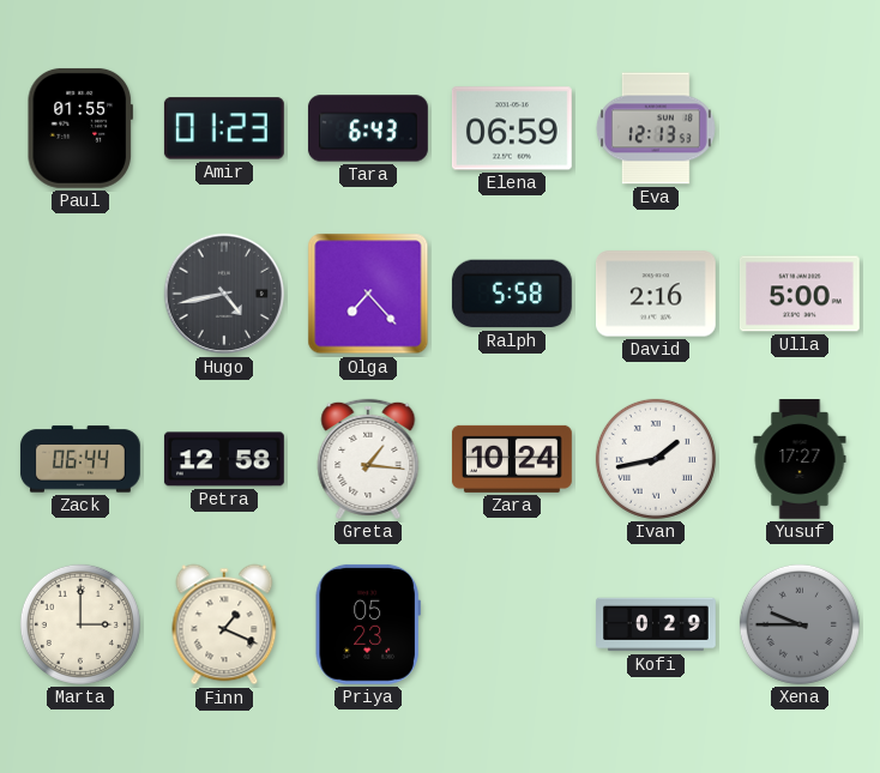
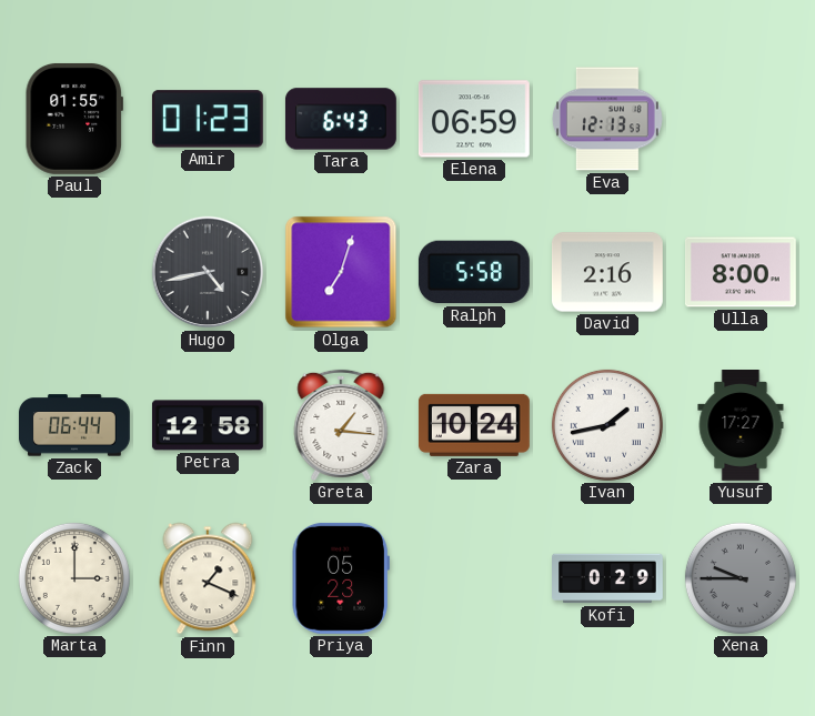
Olga: 7:23 -> 7:03
Ulla: 5:00 -> 8:00
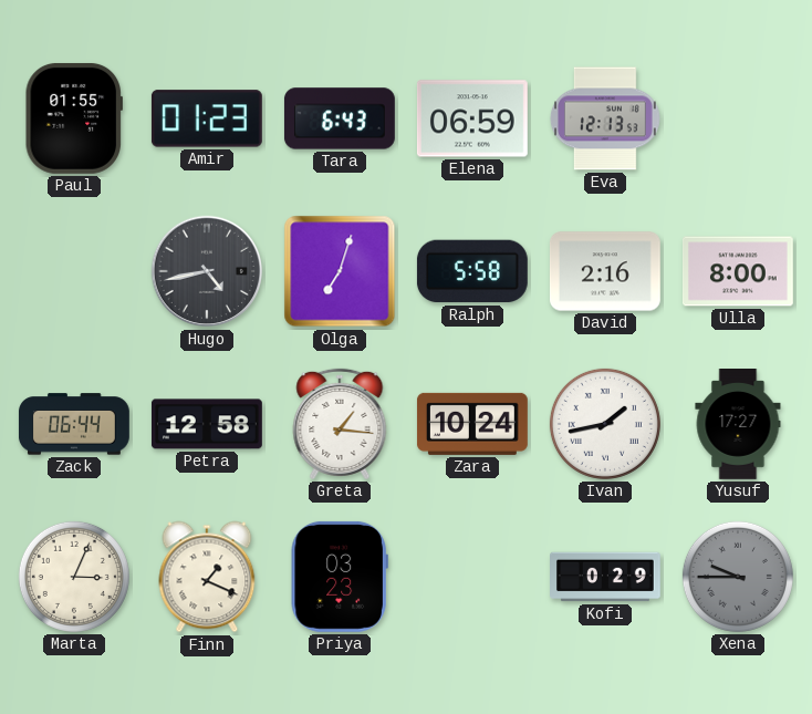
Marta: 3:00 -> 3:04
Priya: 05:23 -> 03:23
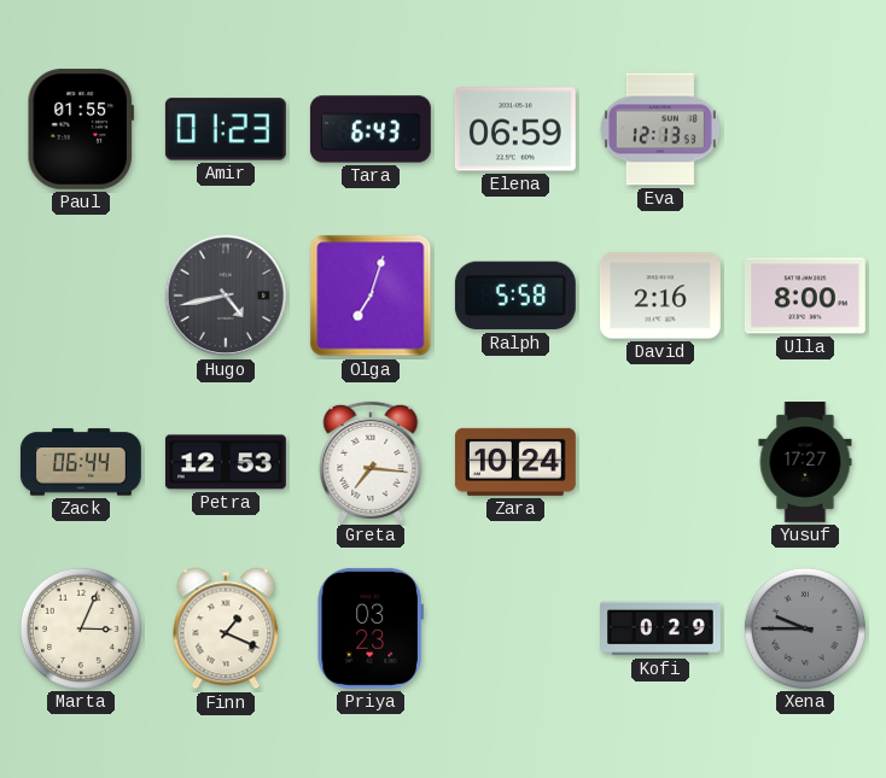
Petra: 12:58 -> 12:53
Greta: 1:16 -> 7:16
Ivan: 1:43 -> none
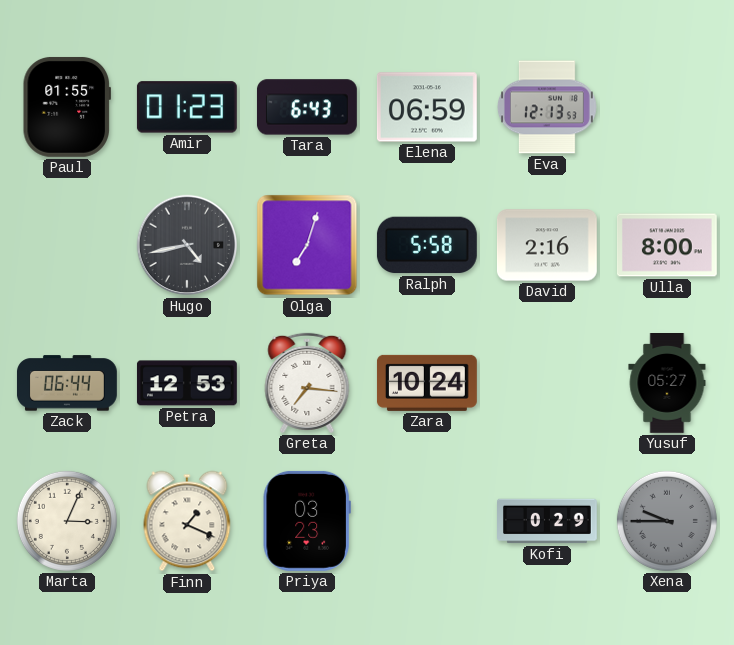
Yusuf: 17:27 -> 05:27
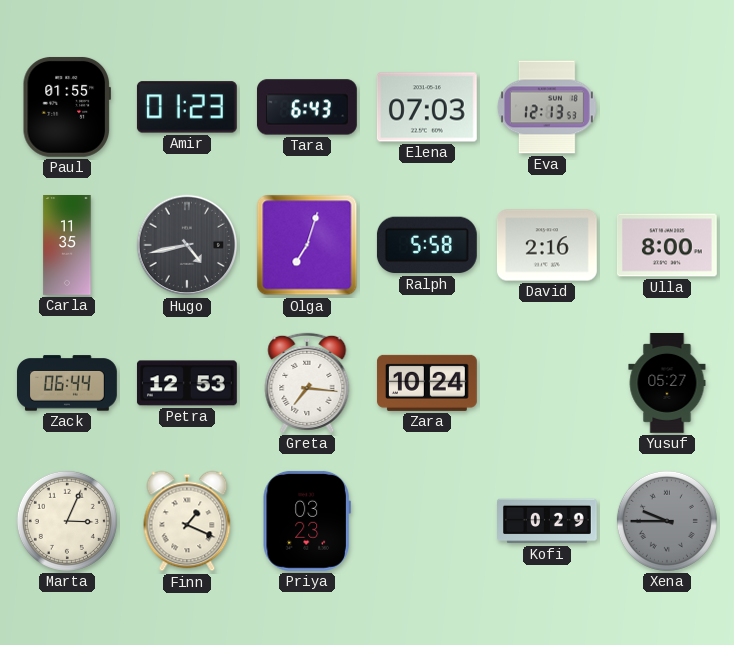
Elena: 06:59 -> 07:03
Carla: none -> 11:35
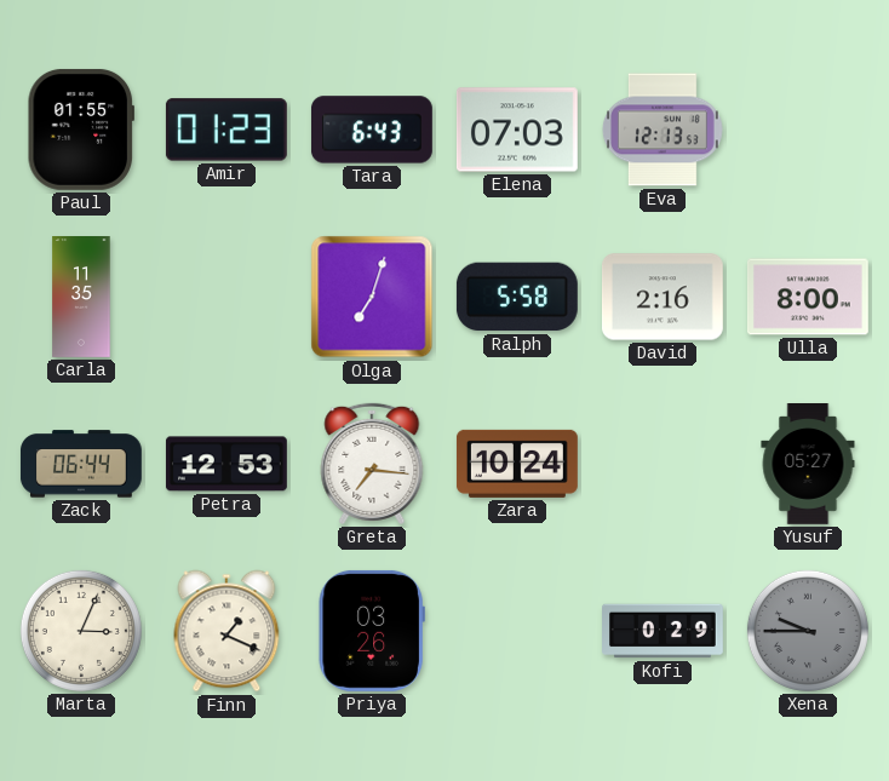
Hugo: 4:43 -> none
Priya: 03:23 -> 03:26
